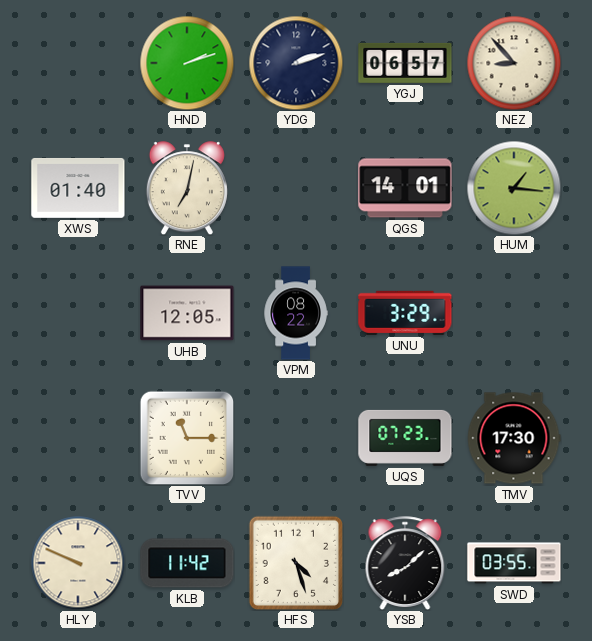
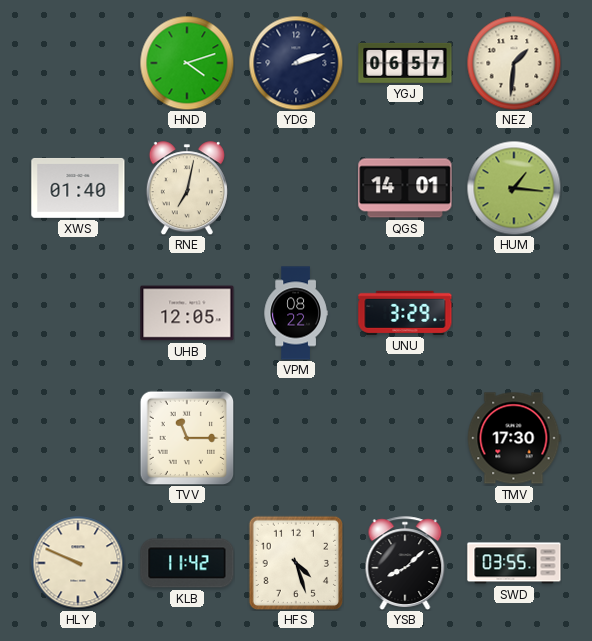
HND: 2:12 -> 4:12
NEZ: 8:53 -> 1:31
UQS: 07:23 -> none
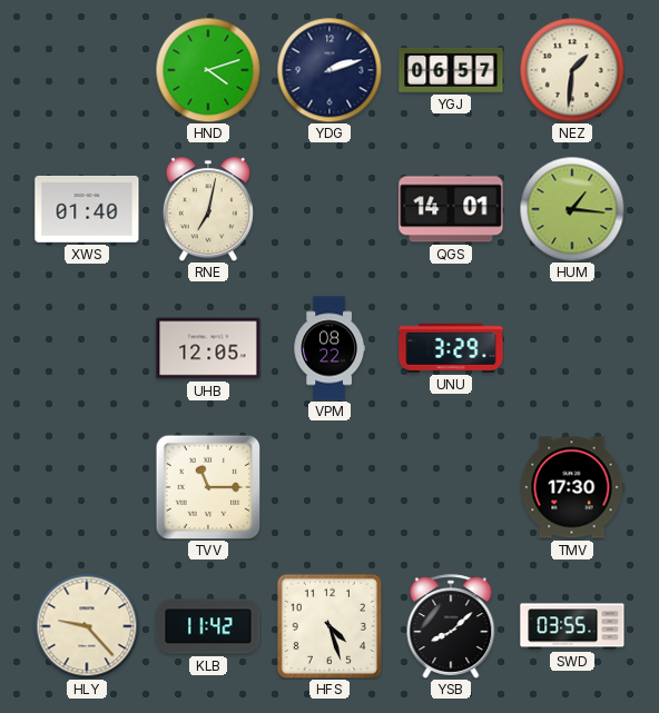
HLY: 9:49 -> 9:23
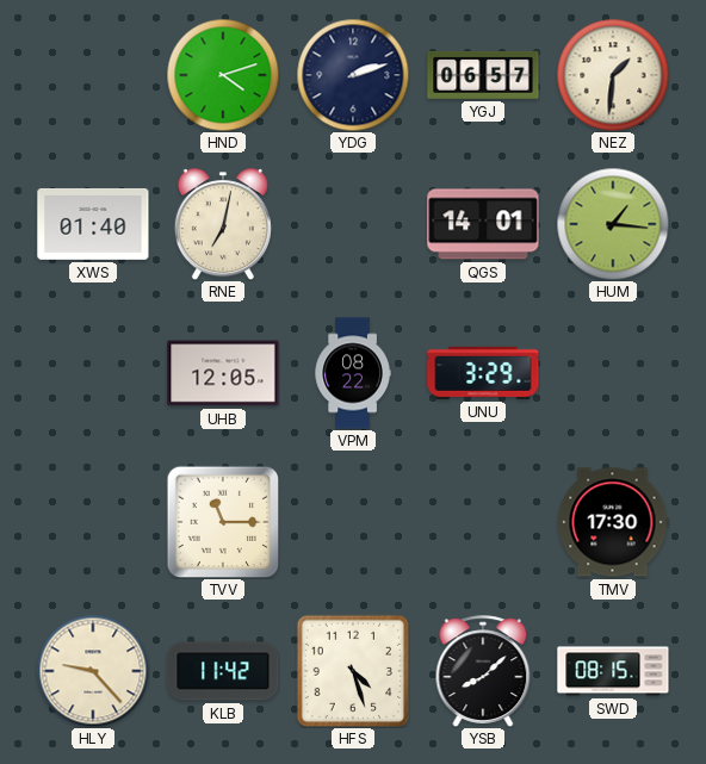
SWD: 03:55 -> 08:15
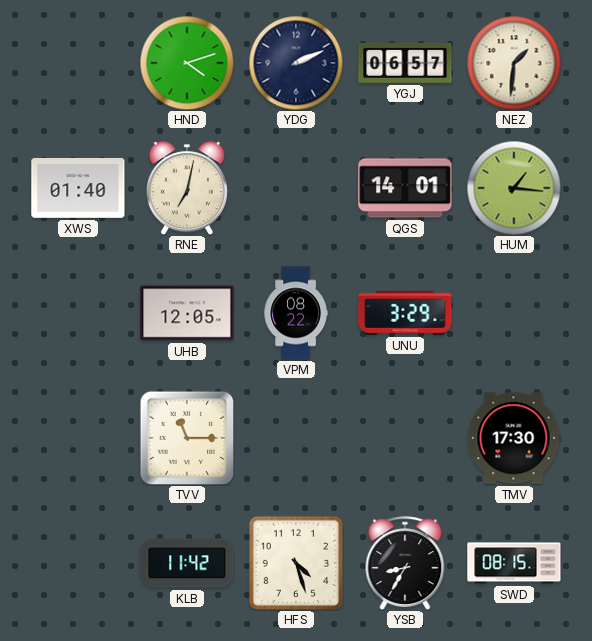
YDG: 2:12 -> 2:11
HLY: 9:23 -> none
YSB: 8:08 -> 8:35
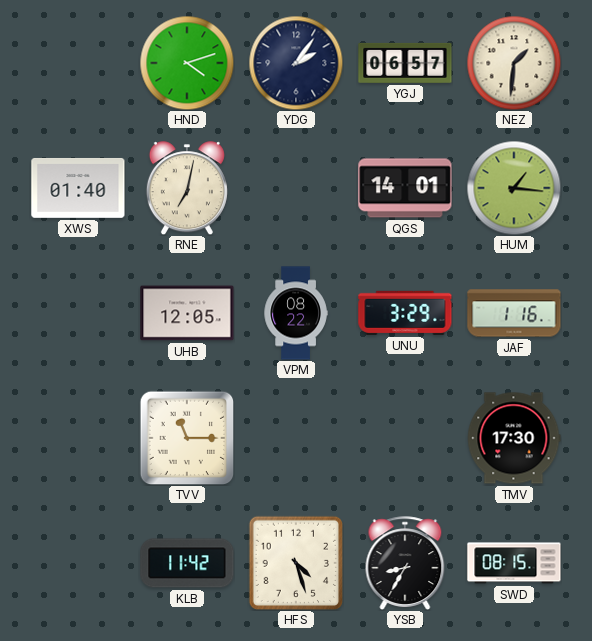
YDG: 2:11 -> 2:06
JAF: none -> 1:16
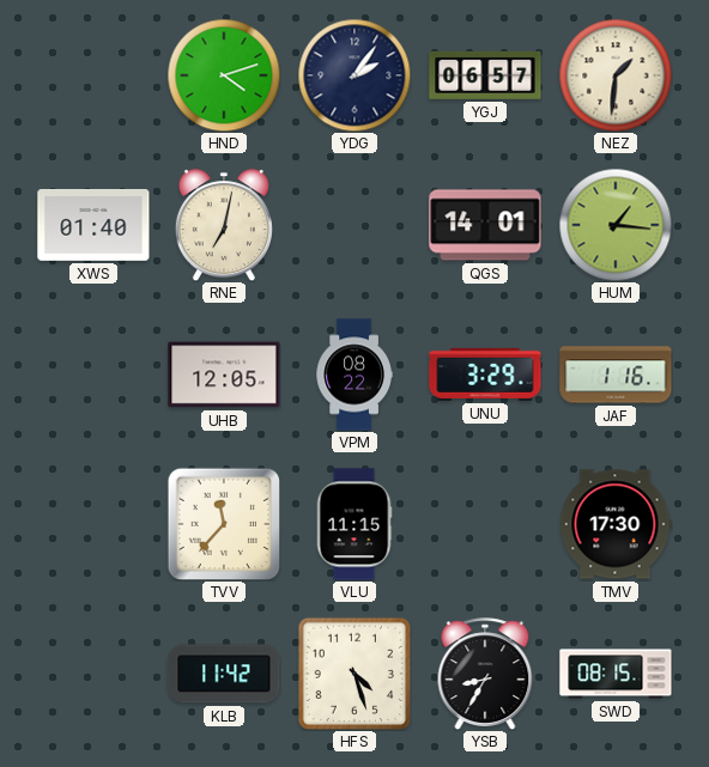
TVV: 11:15 -> 11:37
VLU: none -> 11:15
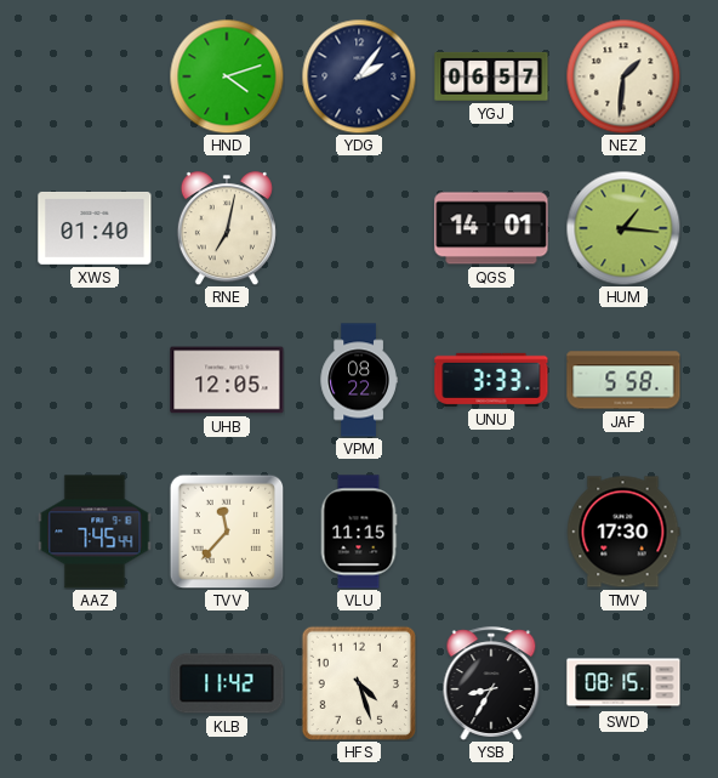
UNU: 3:29 -> 3:33
JAF: 1:16 -> 5:58
AAZ: none -> 7:45
